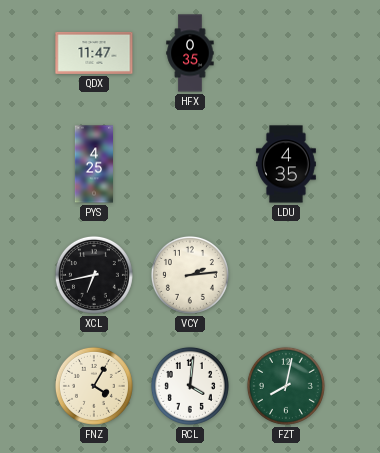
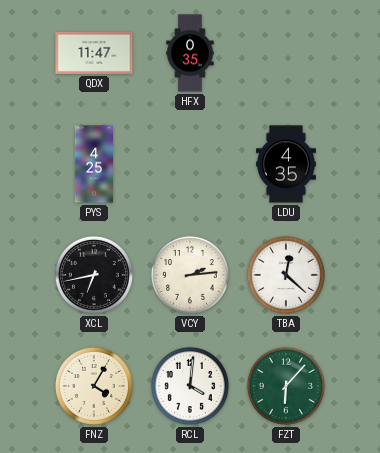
TBA: none -> 12:22
FZT: 8:02 -> 6:07
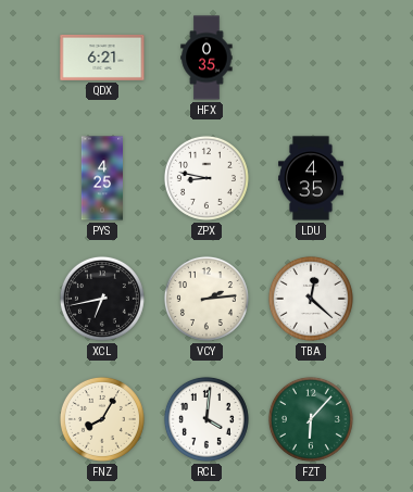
QDX: 11:47 -> 6:21
ZPX: none -> 8:47
FNZ: 4:05 -> 8:05
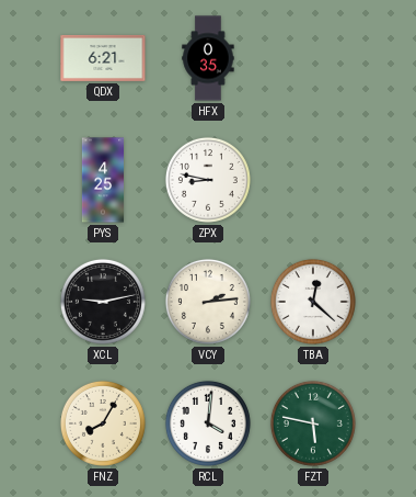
LDU: 4:35 -> none
XCL: 6:43 -> 9:13
FZT: 6:07 -> 5:47
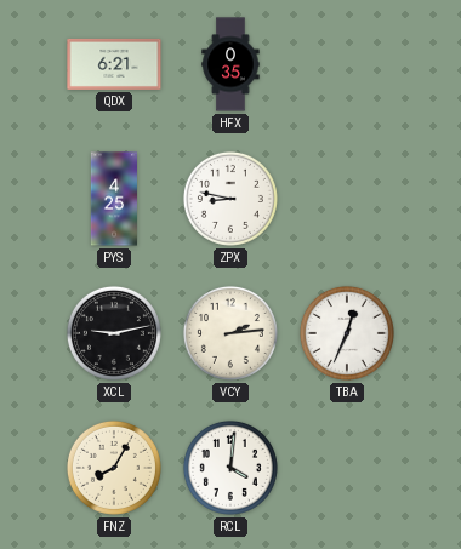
TBA: 12:22 -> 12:34
FZT: 5:47 -> none
